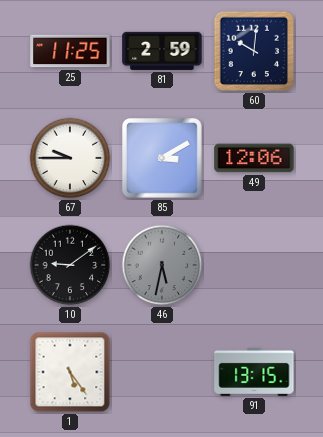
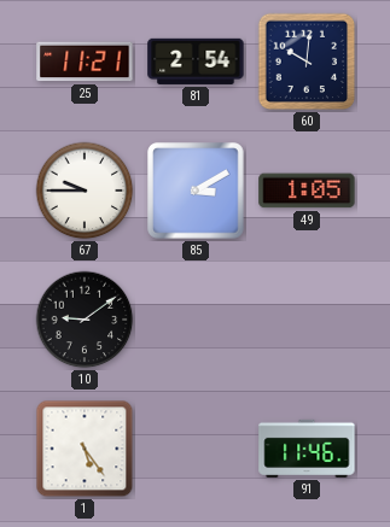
25: 11:25 -> 11:21
81: 2:59 -> 2:54
49: 12:06 -> 1:05
46: 5:32 -> none
91: 13:15 -> 11:46
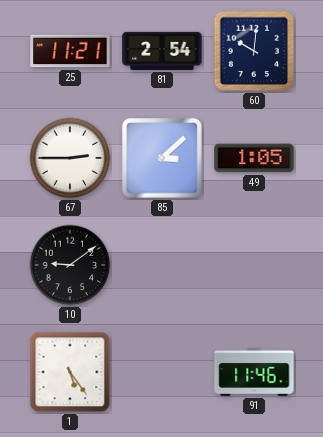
67: 9:45 -> 2:45
85: 3:10 -> 3:08
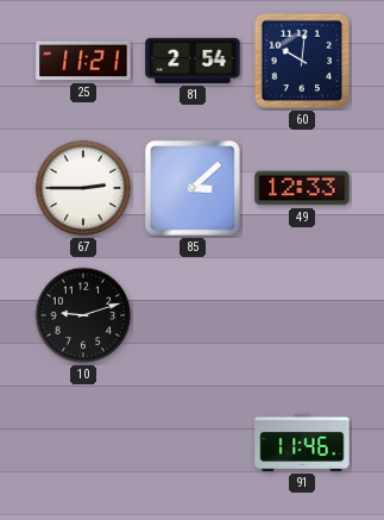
49: 1:05 -> 12:33
10: 9:09 -> 9:12
1: 5:24 -> none
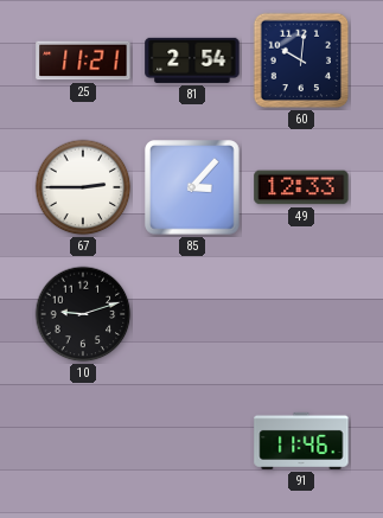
85: 3:08 -> 3:07
